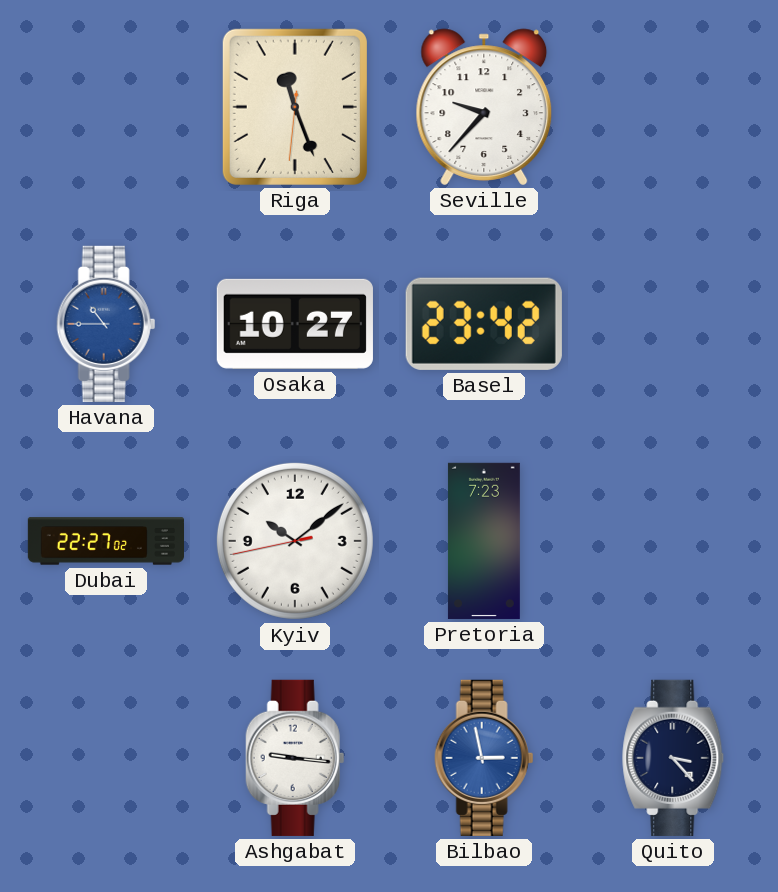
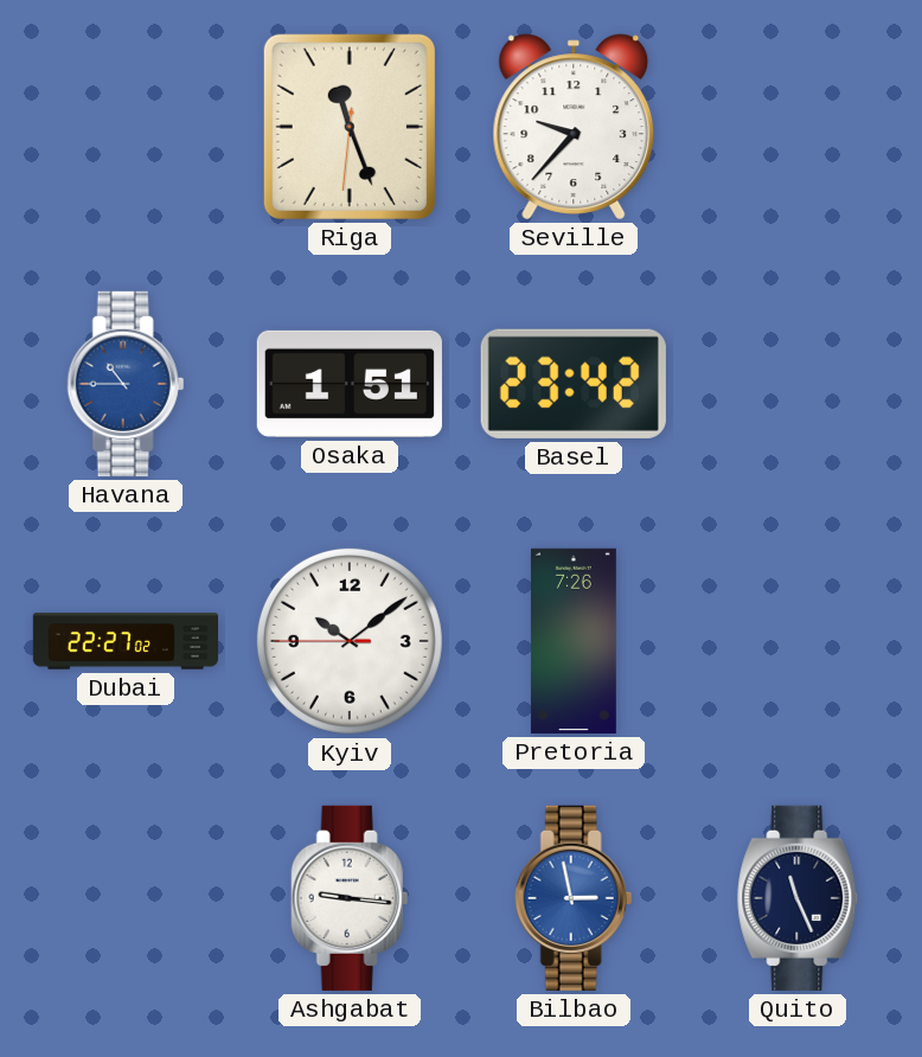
Osaka: 10:27 -> 1:51
Kyiv: 10:08:43 -> 10:08:45
Pretoria: 7:23 -> 7:26
Quito: 3:23 -> 11:26
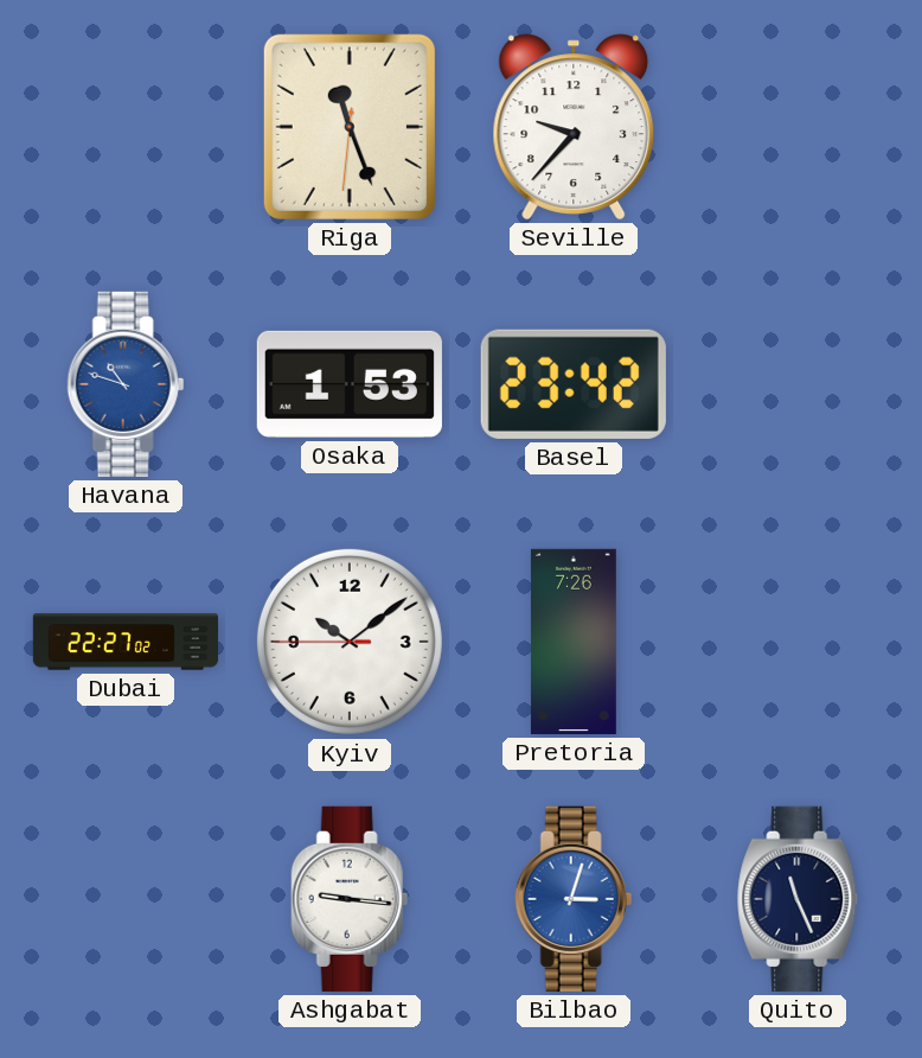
Havana: 10:45 -> 10:48
Osaka: 1:51 -> 1:53
Bilbao: 2:58 -> 3:03
